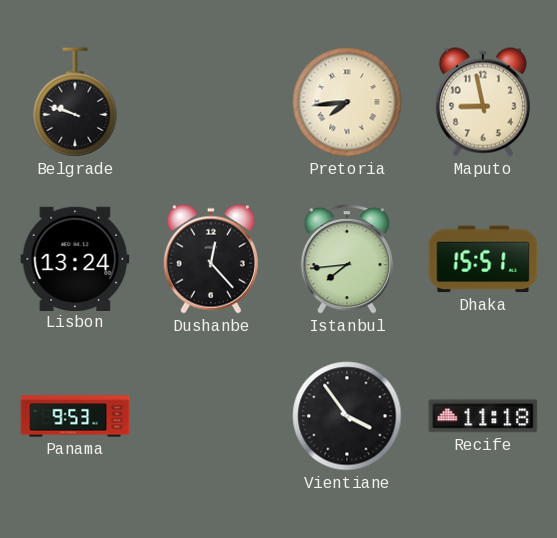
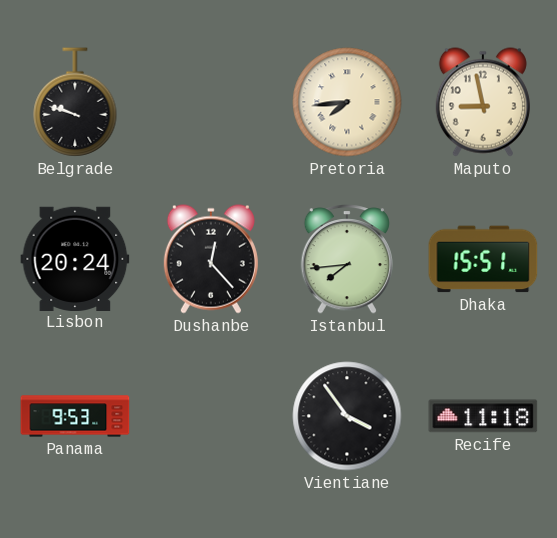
Lisbon: 13:24 -> 20:24
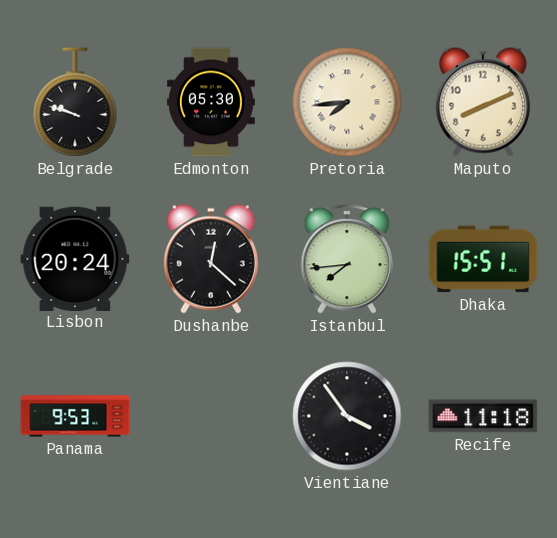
Edmonton: none -> 05:30
Maputo: 8:58 -> 8:11
Dushanbe: 12:23 -> 12:22
